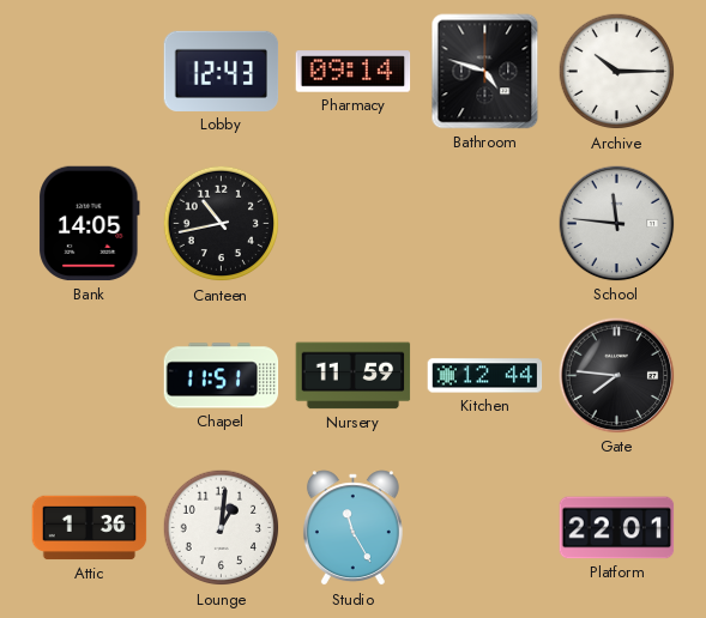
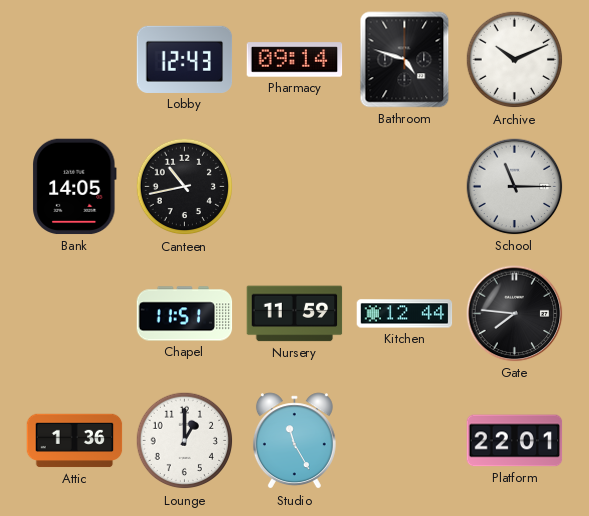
Archive: 10:15 -> 10:11
School: 11:46 -> 11:15
Lounge: 1:01 -> 1:00
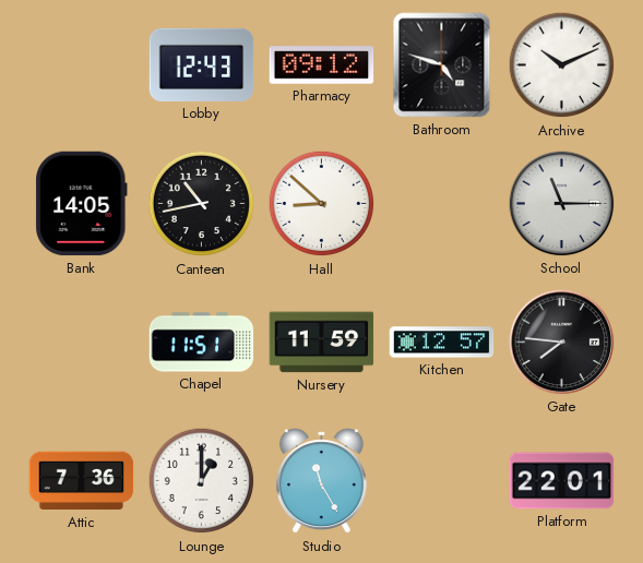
Pharmacy: 09:14 -> 09:12
Hall: none -> 8:52
Kitchen: 12:44 -> 12:57
Attic: 1:36 -> 7:36
